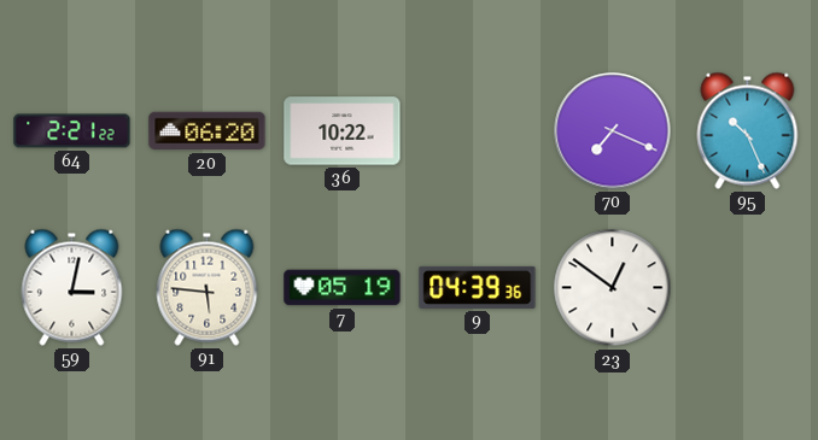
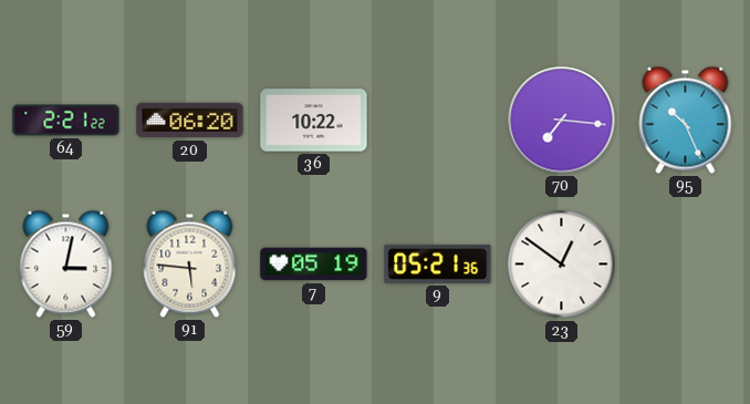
70: 7:19 -> 7:16
9: 04:39 -> 05:21
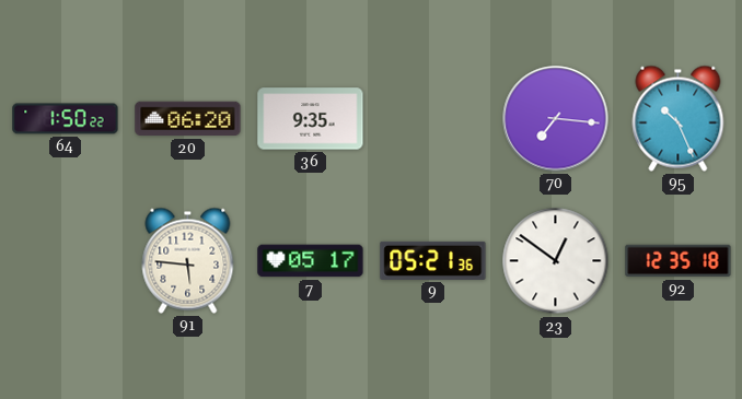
64: 2:21 -> 1:50
36: 10:22 -> 9:35
59: 3:02 -> none
7: 05:19 -> 05:17
92: none -> 12:35
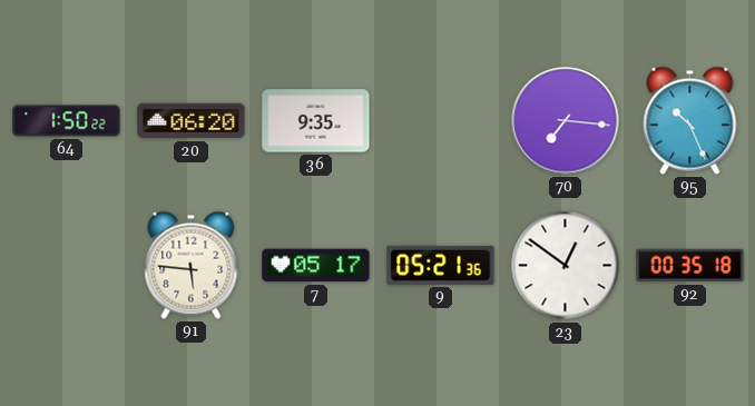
92: 12:35 -> 00:35
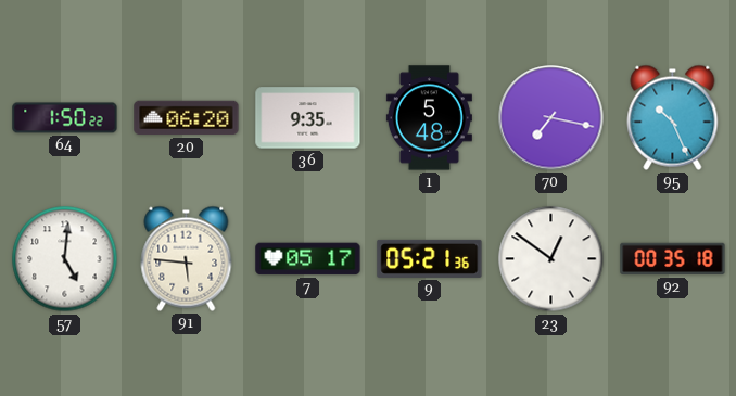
1: none -> 5:48
70: 7:16 -> 7:17
57: none -> 5:01
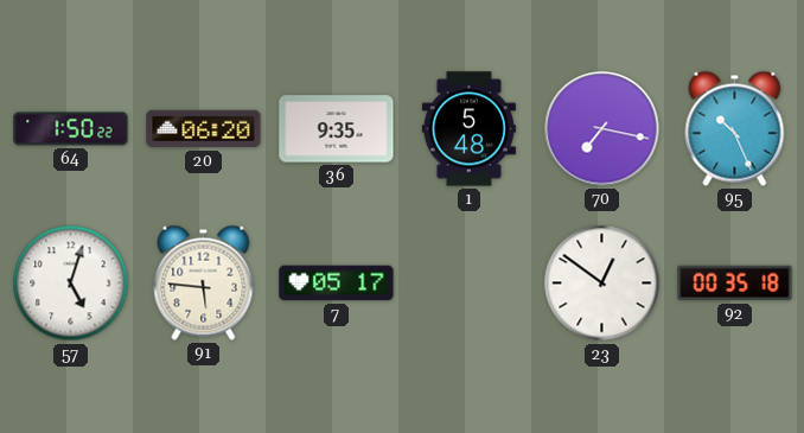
57: 5:01 -> 5:03
9: 05:21 -> none
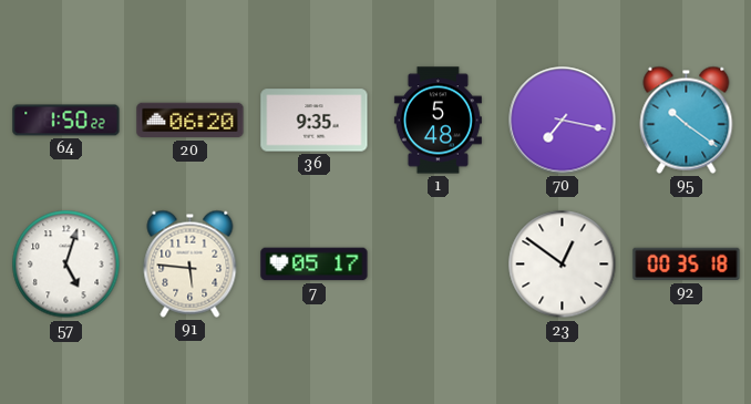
95: 10:26 -> 10:21
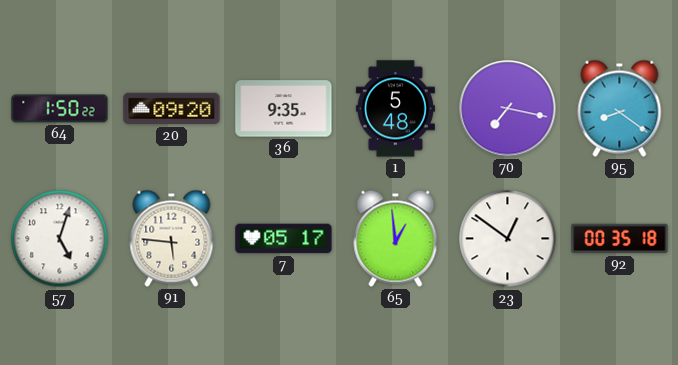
20: 06:20 -> 09:20
95: 10:21 -> 8:21
65: none -> 12:59
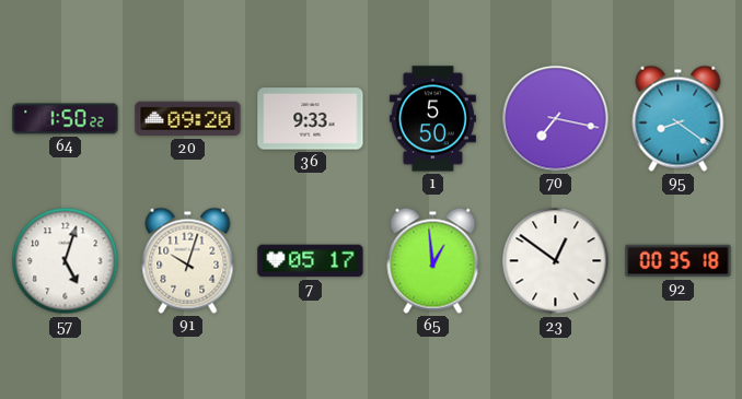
36: 9:35 -> 9:33
1: 5:48 -> 5:50
91: 5:46 -> 10:03
